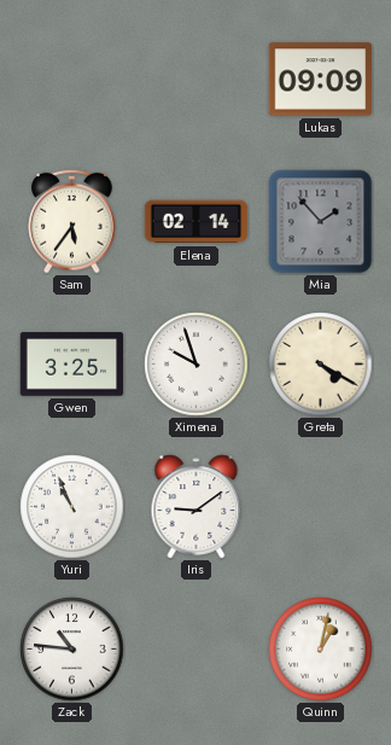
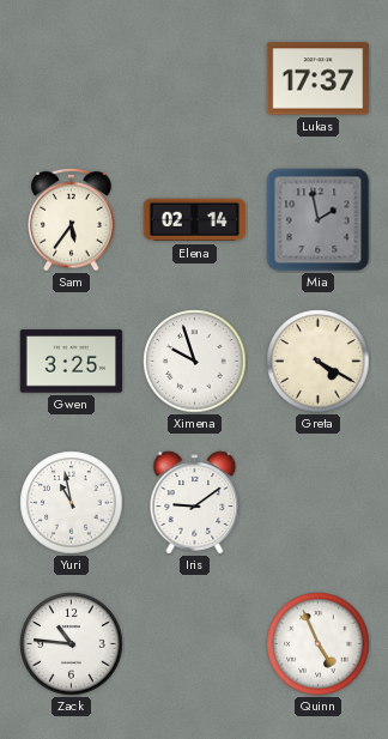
Lukas: 09:09 -> 17:37
Mia: 1:53 -> 1:58
Yuri: 10:56 -> 10:58
Quinn: 1:02 -> 4:56
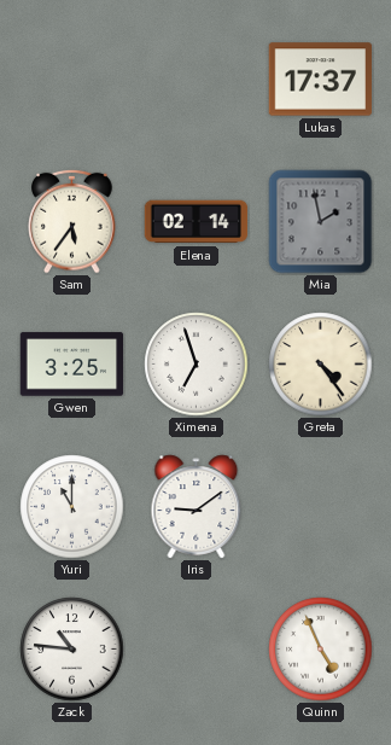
Ximena: 9:57 -> 6:57
Greta: 4:20 -> 4:24
Yuri: 10:58 -> 11:00
